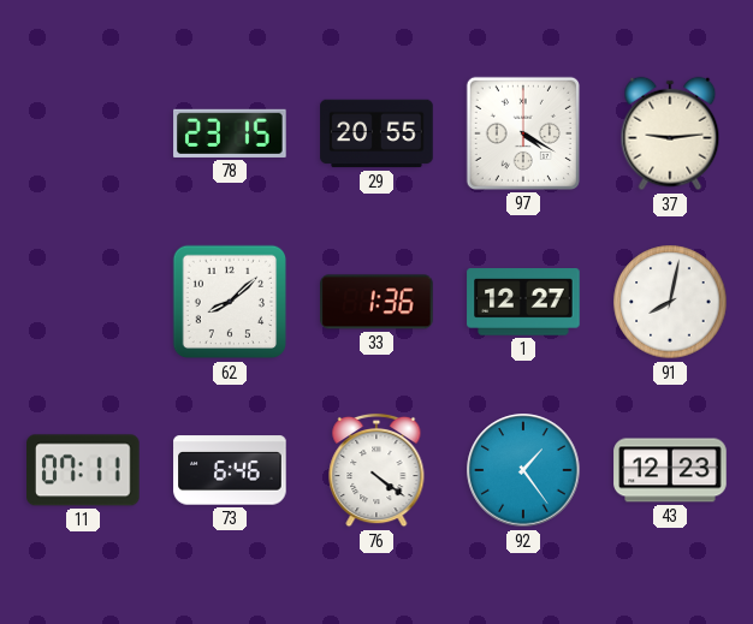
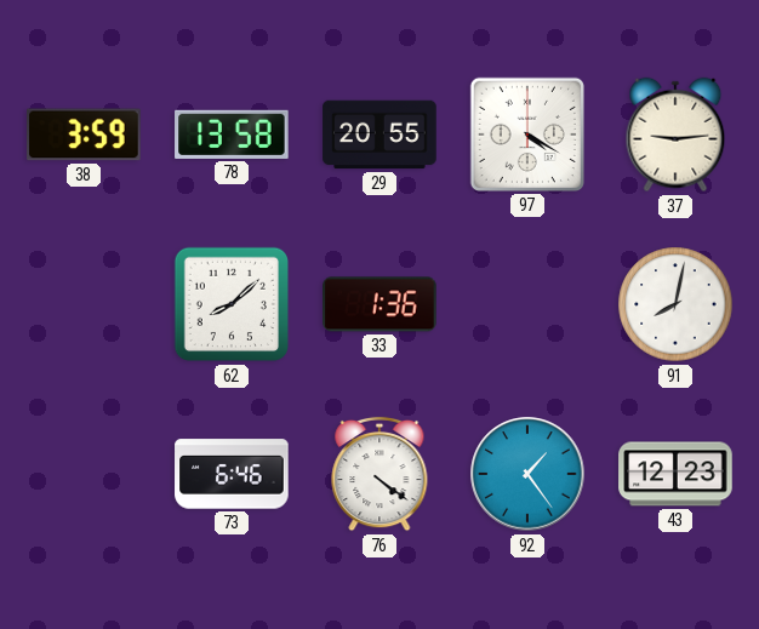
38: none -> 3:59
78: 23:15 -> 13:58
1: 12:27 -> none
11: 07:11 -> none
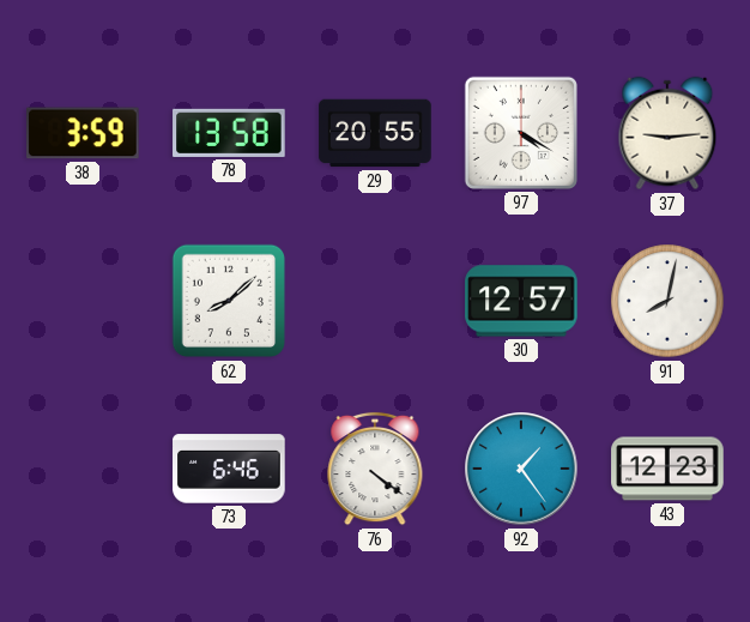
33: 1:36 -> none
30: none -> 12:57
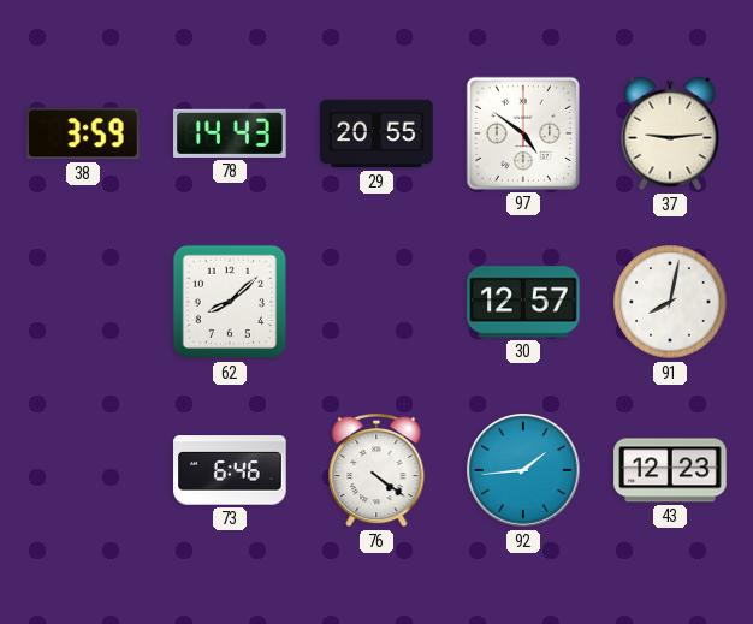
78: 13:58 -> 14:43
97: 4:20 -> 4:51
92: 1:24 -> 1:44
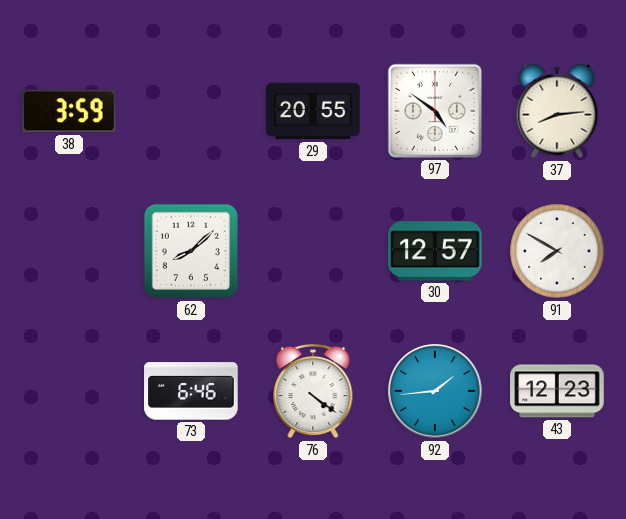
78: 14:43 -> none
37: 9:14 -> 8:14
91: 8:02 -> 7:50
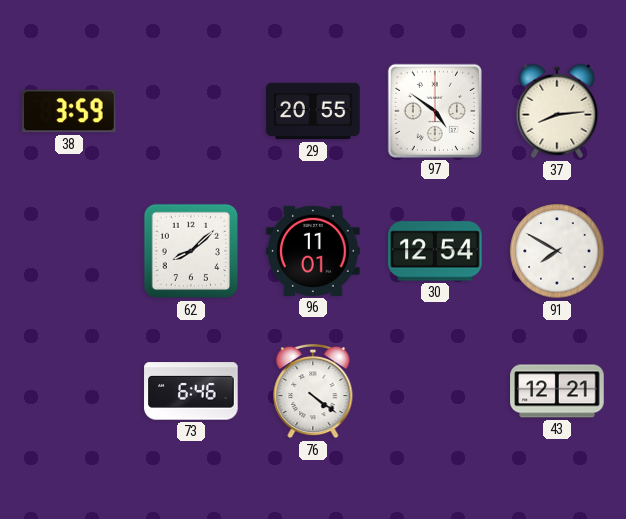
96: none -> 11:01
30: 12:57 -> 12:54
92: 1:44 -> none
43: 12:23 -> 12:21
